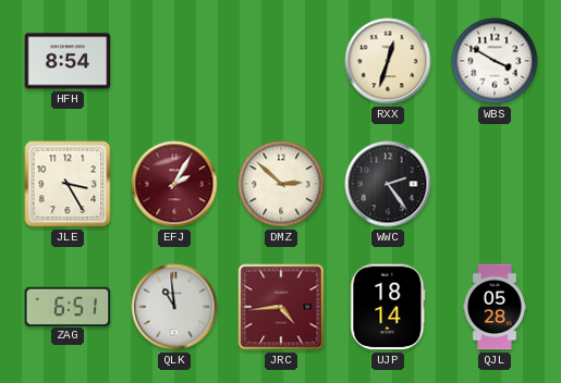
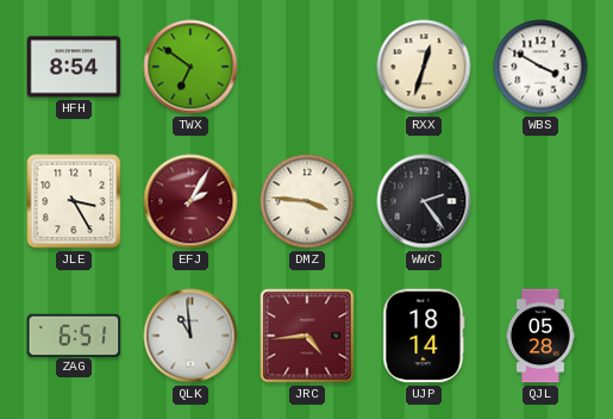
TWX: none -> 6:51
DMZ: 2:52 -> 3:46
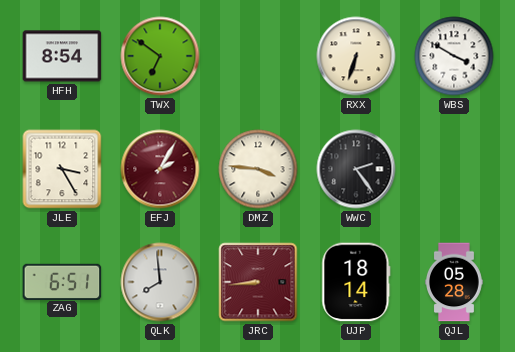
RXX: 12:33 -> 6:33
QLK: 10:59 -> 7:59
JRC: 4:44 -> 8:44
